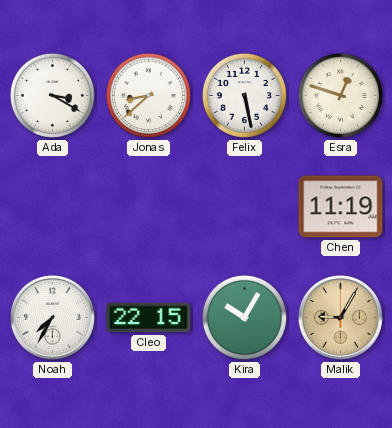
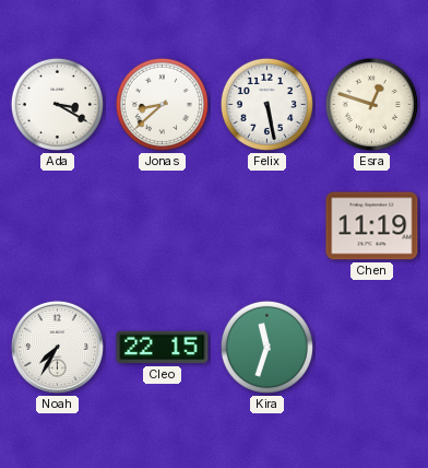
Kira: 10:05 -> 11:33
Malik: 9:05 -> none
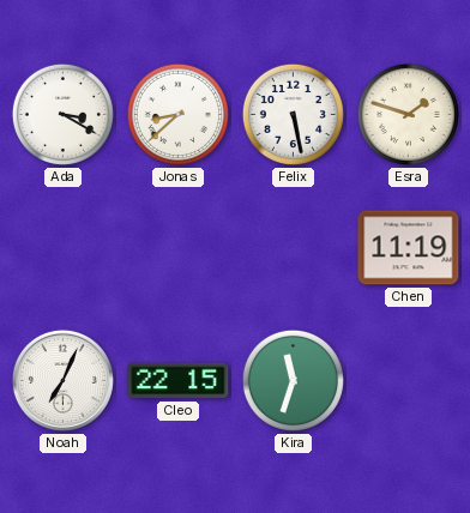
Esra: 12:48 -> 1:48
Noah: 7:35 -> 7:04
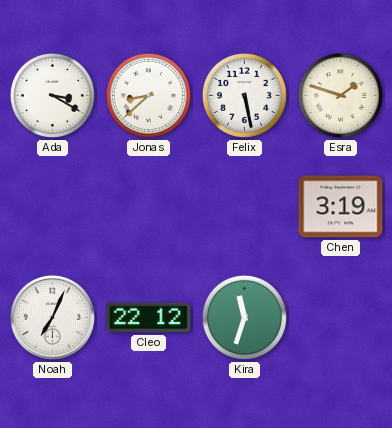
Chen: 11:19 -> 3:19
Cleo: 22:15 -> 22:12
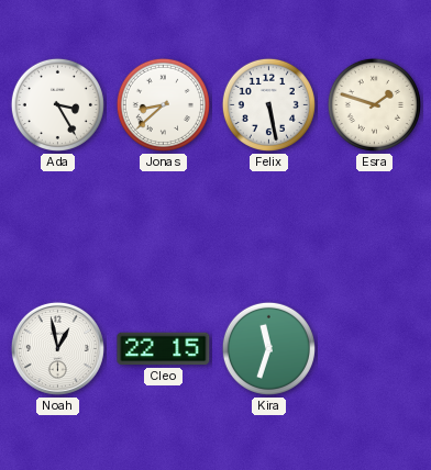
Ada: 3:20 -> 3:25
Chen: 3:19 -> none
Noah: 7:04 -> 12:58
Cleo: 22:12 -> 22:15
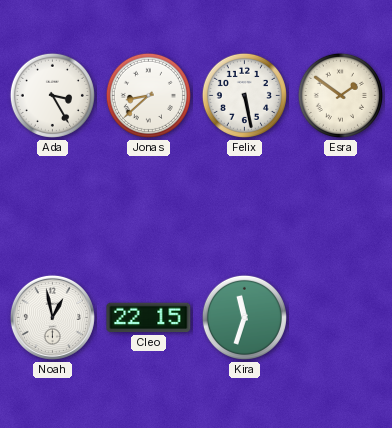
Esra: 1:48 -> 1:51
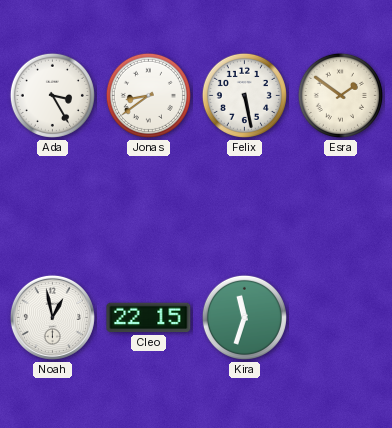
Jonas: 8:38 -> 8:39
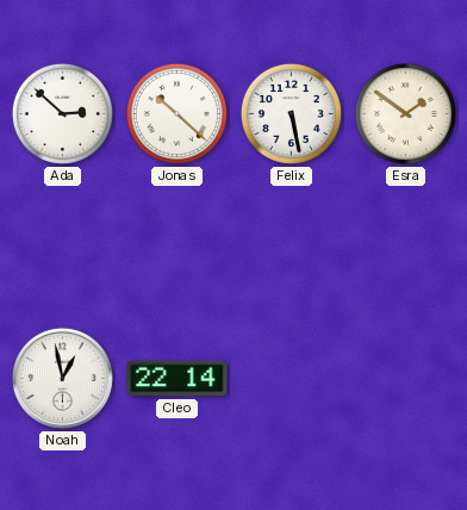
Ada: 3:25 -> 2:52
Jonas: 8:39 -> 10:22
Cleo: 22:15 -> 22:14
Kira: 11:33 -> none
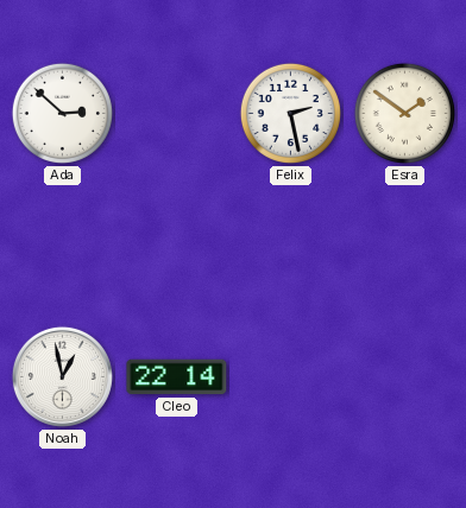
Jonas: 10:22 -> none
Felix: 5:28 -> 2:28
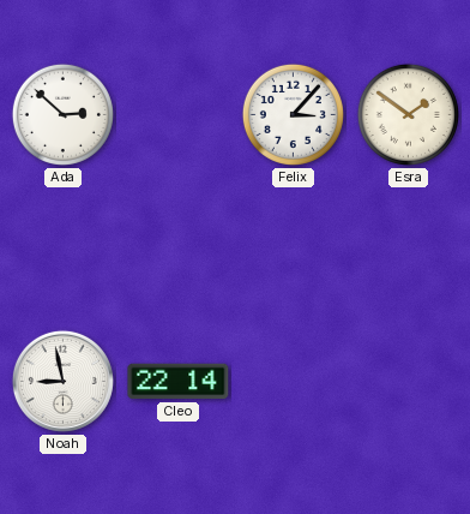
Felix: 2:28 -> 3:07
Noah: 12:58 -> 8:58
